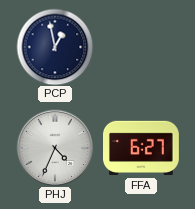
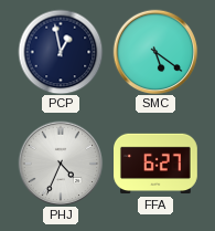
SMC: none -> 5:21
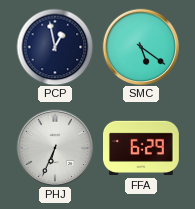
PHJ: 4:34 -> 6:34
FFA: 6:27 -> 6:29
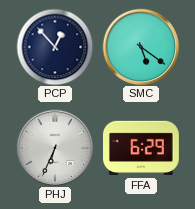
PCP: 12:58 -> 12:53
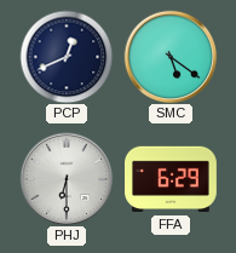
PCP: 12:53 -> 12:41
PHJ: 6:34 -> 6:30
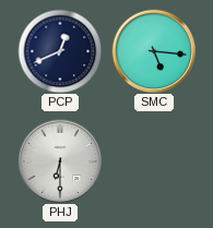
SMC: 5:21 -> 5:16
FFA: 6:29 -> none
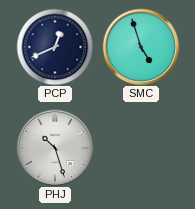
SMC: 5:16 -> 4:57
PHJ: 6:30 -> 10:27
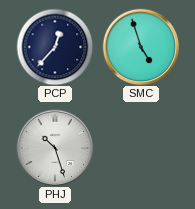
PCP: 12:41 -> 12:37
